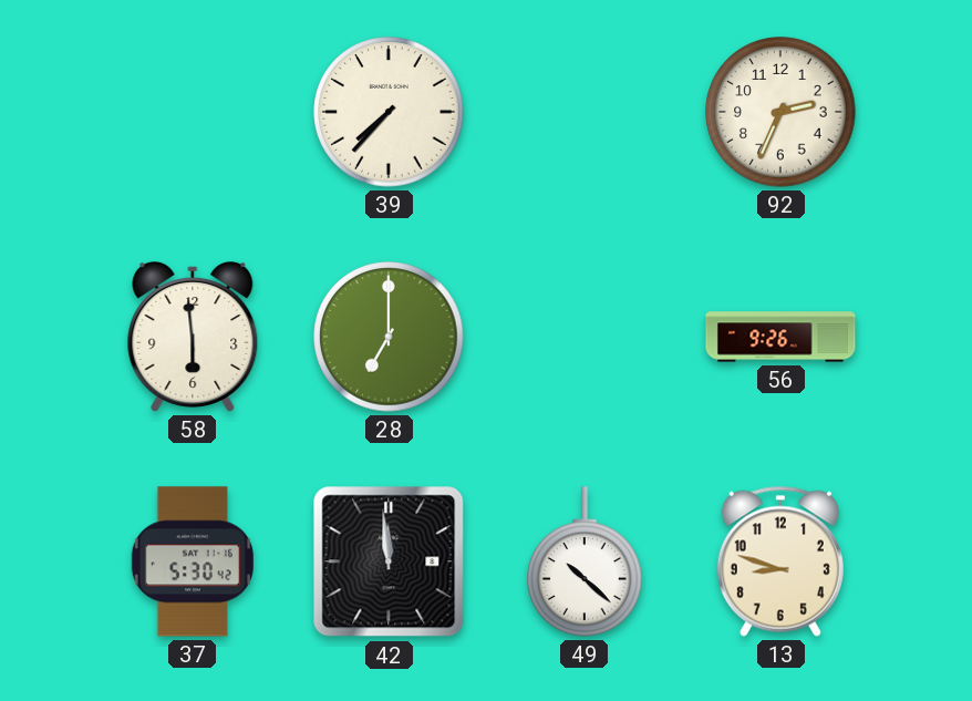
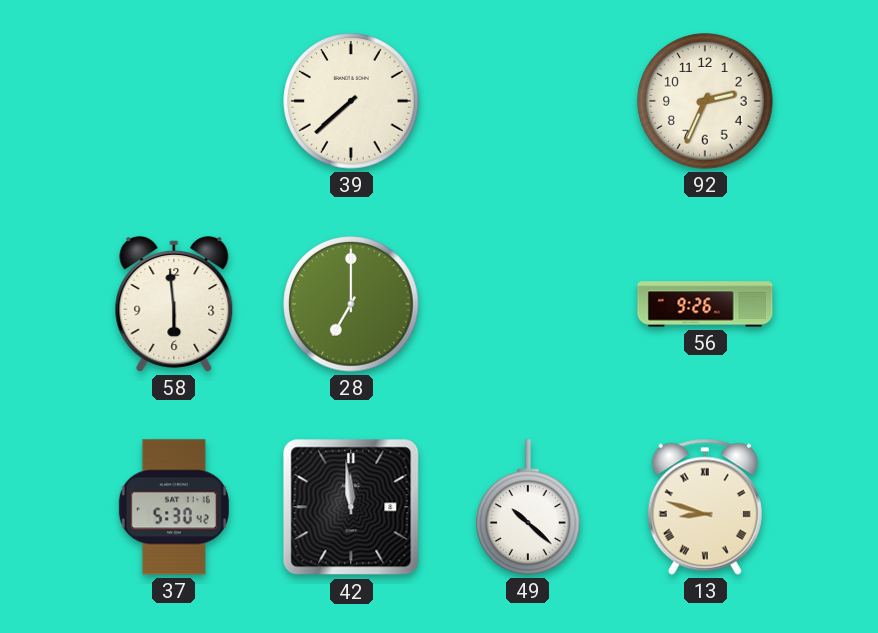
39: 7:37 -> 7:38
13 numerals: Arabic -> Roman
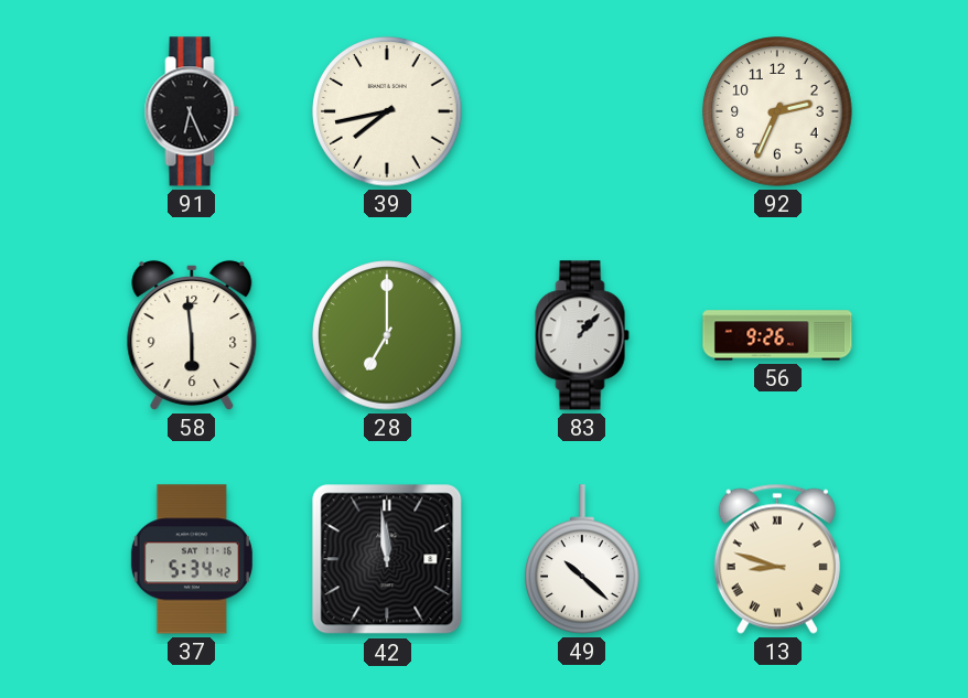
91: none -> 6:26
39: 7:38 -> 7:43
83: none -> 1:07
37: 5:30 -> 5:34
